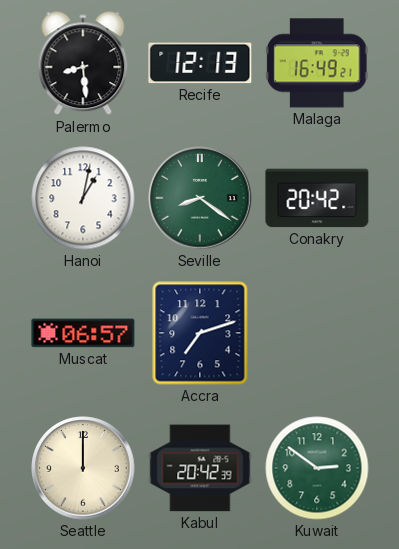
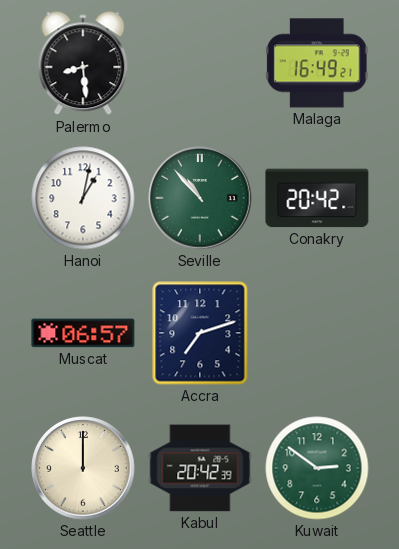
Recife: 12:13 -> none
Seville: 8:21 -> 10:53
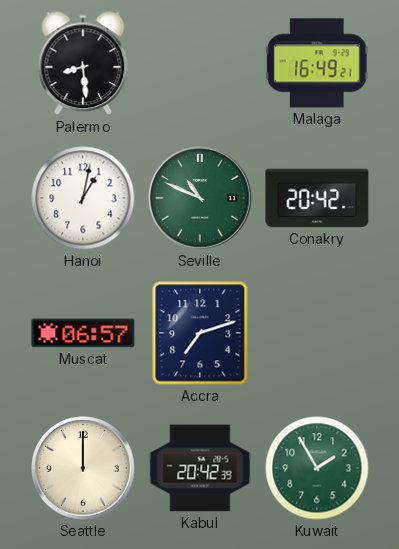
Seville: 10:53 -> 10:49
Kuwait: 2:51 -> 1:55
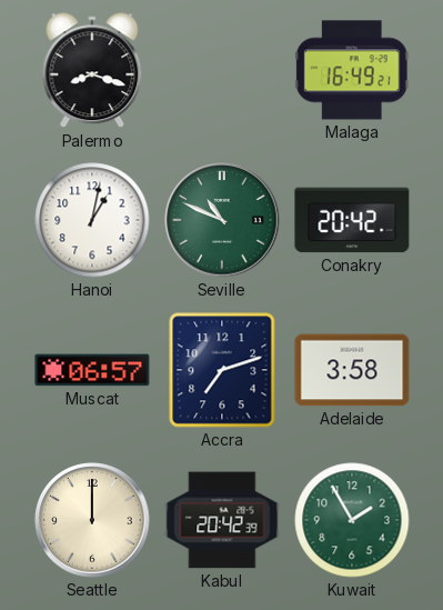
Palermo: 8:29 -> 8:18
Adelaide: none -> 3:58
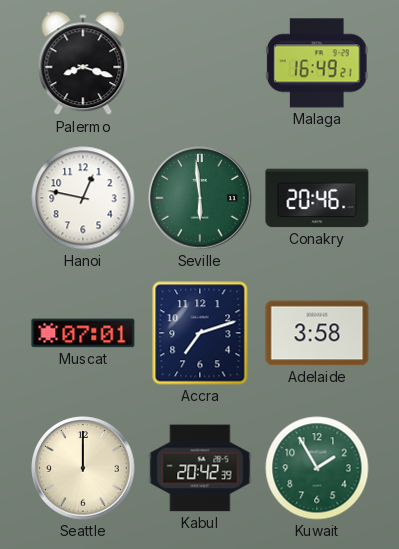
Hanoi: 1:02 -> 12:47
Seville: 10:49 -> 5:59
Conakry: 20:42 -> 20:46
Muscat: 06:57 -> 07:01
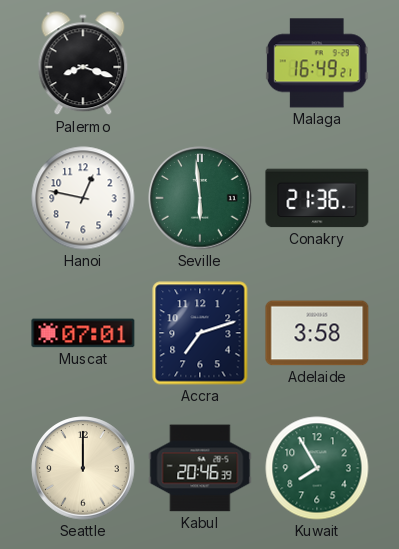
Conakry: 20:46 -> 21:36
Kabul: 20:42 -> 20:46
Kuwait: 1:55 -> 7:55
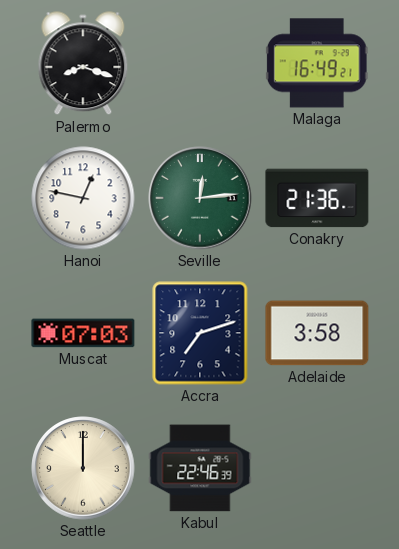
Seville: 5:59 -> 12:14
Muscat: 07:01 -> 07:03
Kabul: 20:46 -> 22:46
Kuwait: 7:55 -> none
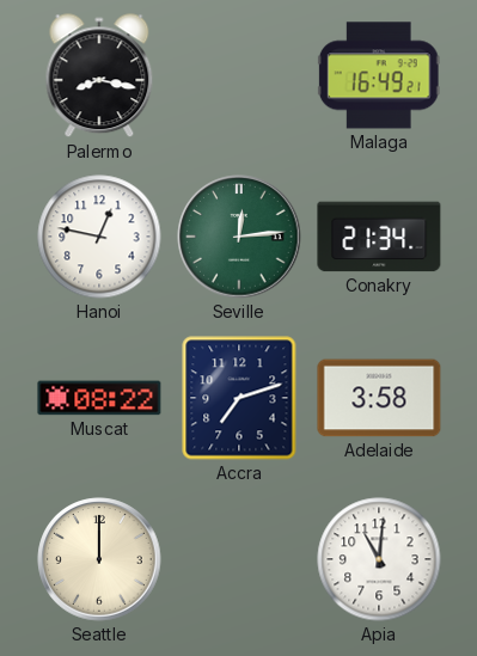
Palermo: 8:18 -> 8:17
Conakry: 21:36 -> 21:34
Muscat: 07:03 -> 08:22
Kabul: 22:46 -> none
Apia: none -> 11:01
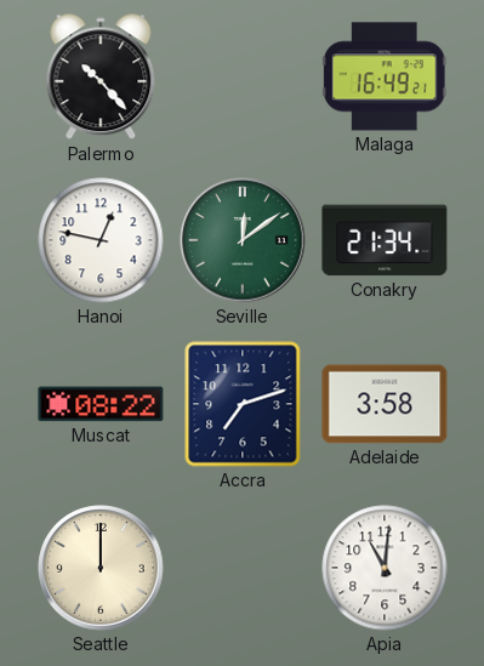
Palermo: 8:17 -> 10:23
Seville: 12:14 -> 12:09
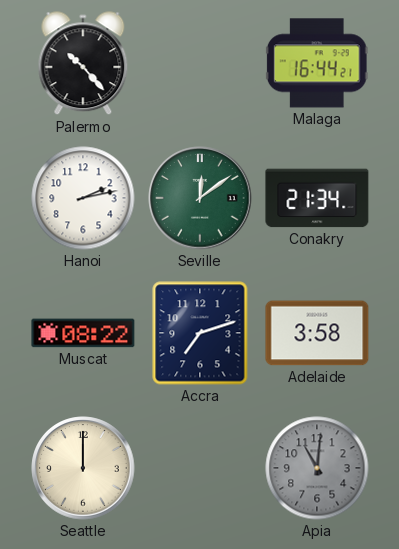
Malaga: 16:49 -> 16:44
Hanoi: 12:47 -> 2:13
Apia dial: white -> grey
